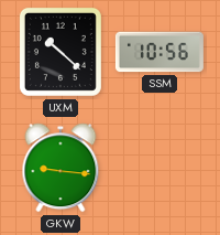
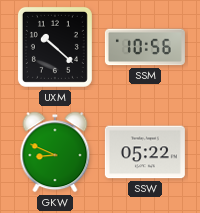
GKW: 9:16 -> 8:49
SSW: none -> 05:22
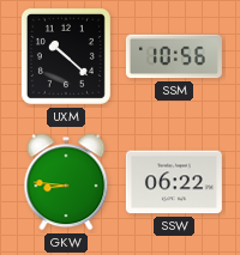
GKW: 8:49 -> 8:46
SSW: 05:22 -> 06:22
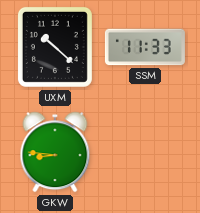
SSM: 10:56 -> 11:33
SSW: 06:22 -> none
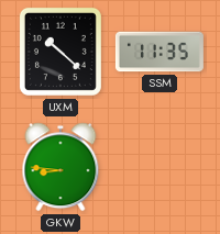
SSM: 11:33 -> 11:35
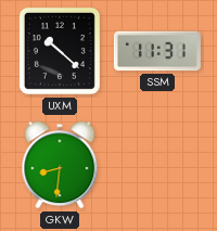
SSM: 11:35 -> 11:31
GKW: 8:46 -> 8:31
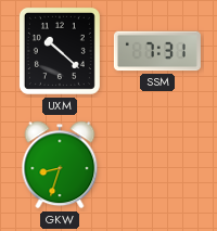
SSM: 11:31 -> 7:31
GKW: 8:31 -> 8:33
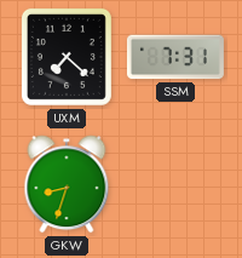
UXM: 10:22 -> 7:22
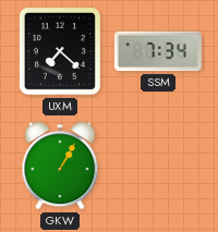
SSM: 7:31 -> 7:34
GKW: 8:33 -> 1:05
